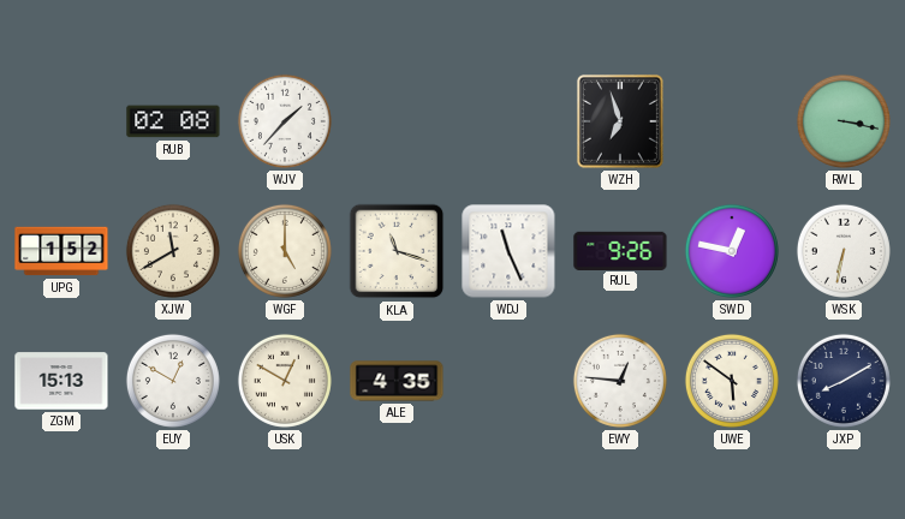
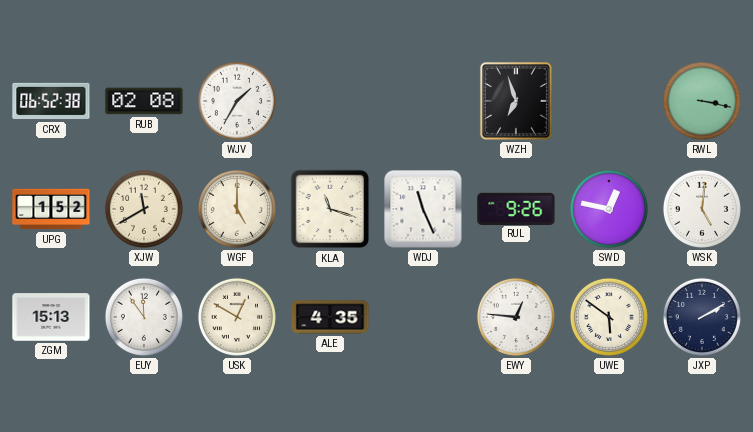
CRX: none -> 06:52
WJV: 1:37 -> 1:35
WSK: 6:32 -> 5:01
EUY: 12:50 -> 11:54
JXP: 8:10 -> 2:10
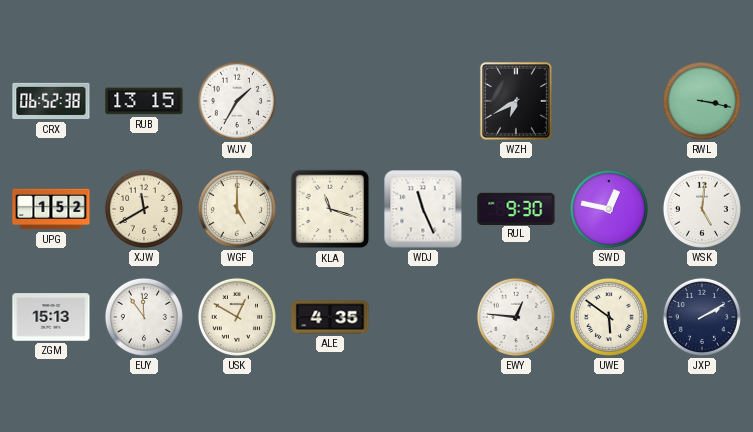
RUB: 02:08 -> 13:15
WZH: 6:57 -> 6:40
RUL: 9:26 -> 9:30
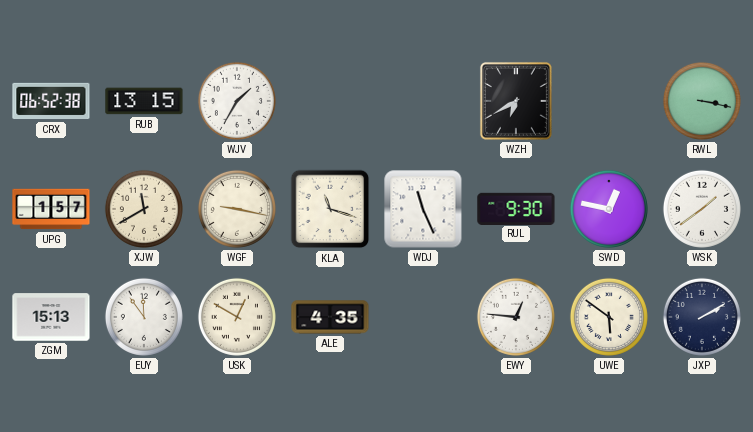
UPG: 1:52 -> 1:57
WGF: 5:00 -> 9:17
WSK: 5:01 -> 1:39
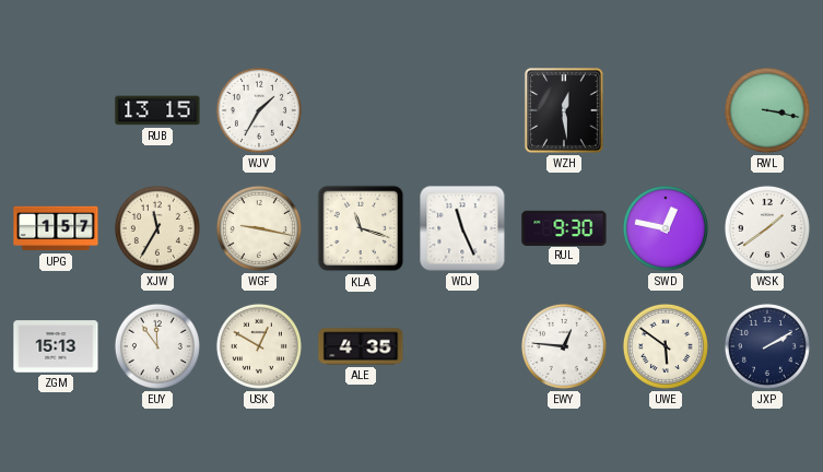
CRX: 06:52 -> none
WZH: 6:40 -> 12:29
XJW: 11:40 -> 11:35
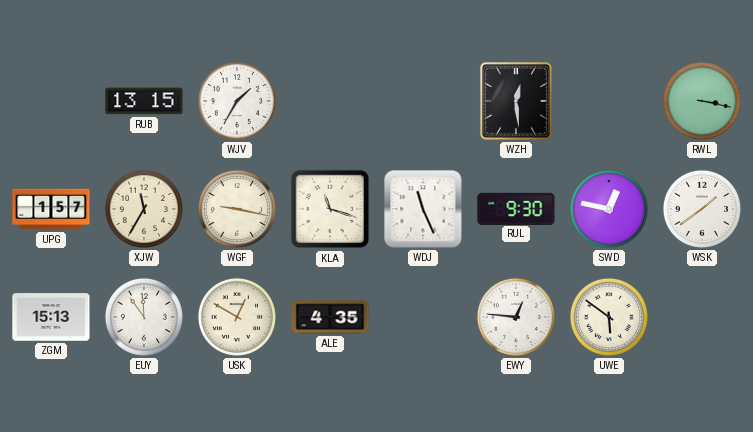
JXP: 2:10 -> none
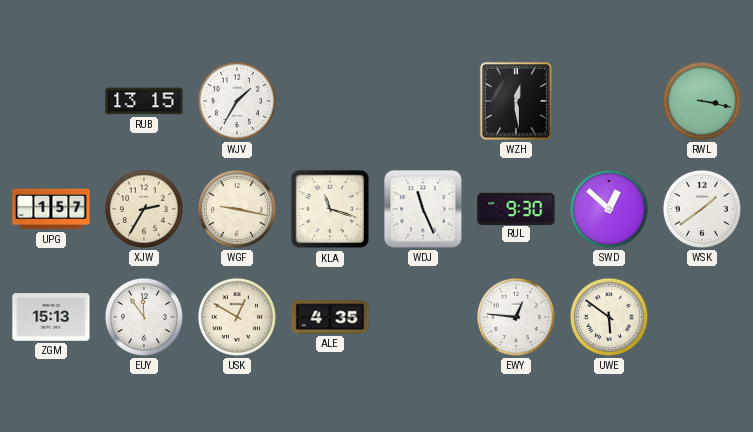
XJW: 11:35 -> 2:35
SWD: 12:47 -> 12:52
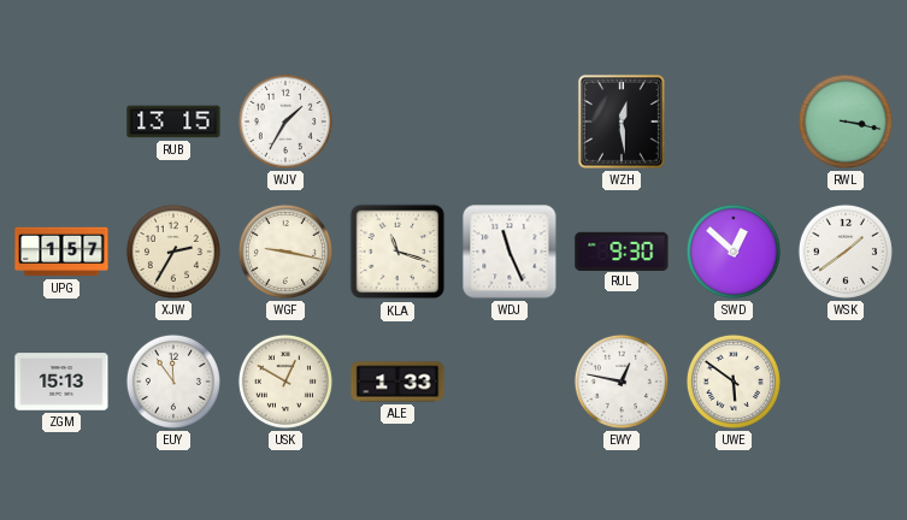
ALE: 4:35 -> 1:33
EWY: 12:46 -> 12:47
